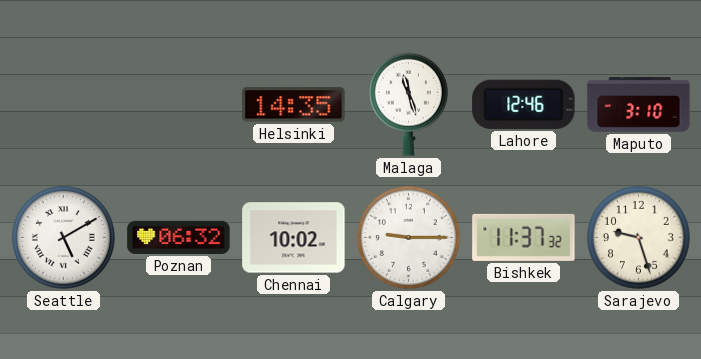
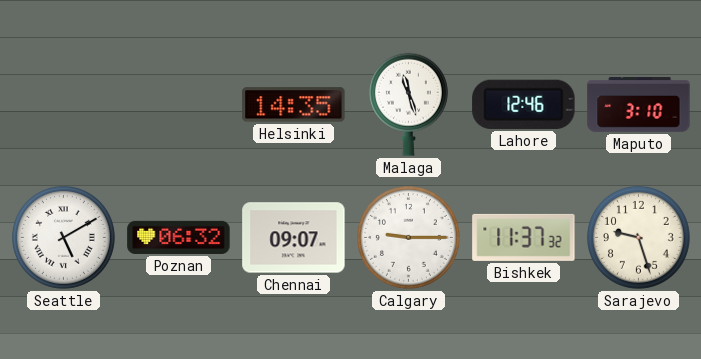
Chennai: 10:02 -> 09:07
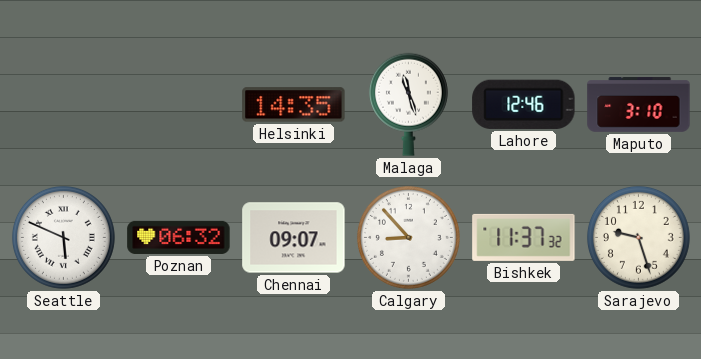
Seattle: 5:10 -> 5:49
Calgary: 9:15 -> 8:53
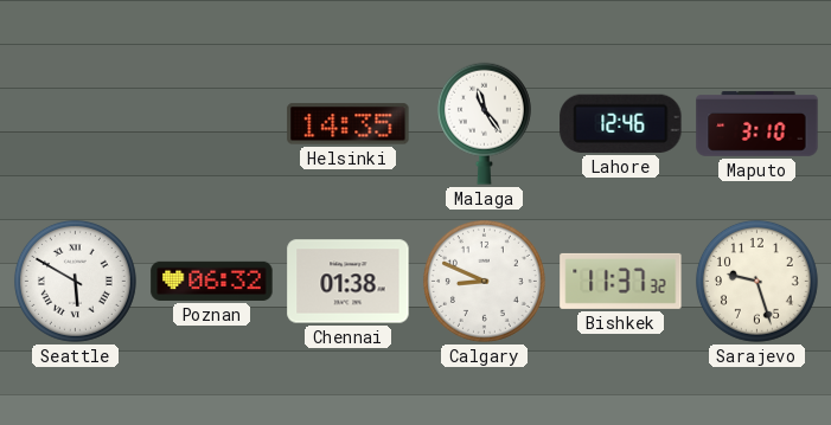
Malaga: 11:27 -> 11:24
Seattle: 5:49 -> 5:50
Chennai: 09:07 -> 01:38
Calgary: 8:53 -> 8:49
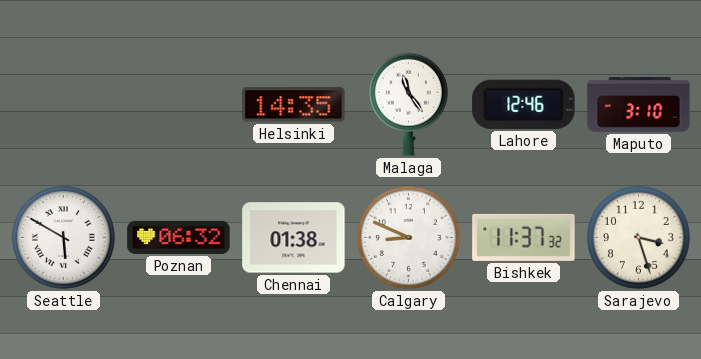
Sarajevo: 9:27 -> 3:27
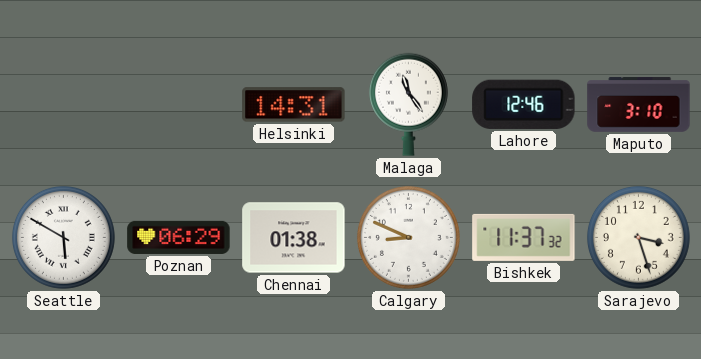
Helsinki: 14:35 -> 14:31
Poznan: 06:32 -> 06:29
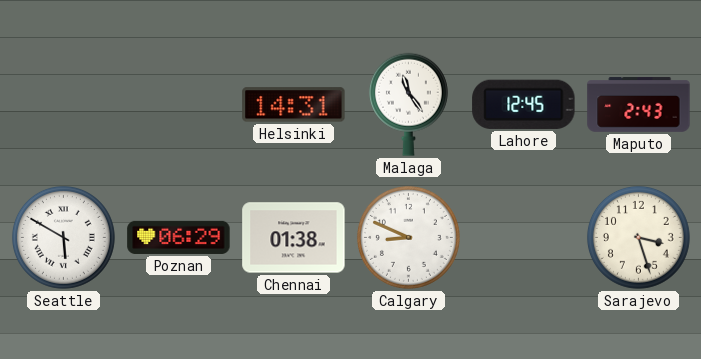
Lahore: 12:46 -> 12:45
Maputo: 3:10 -> 2:43
Bishkek: 11:37 -> none
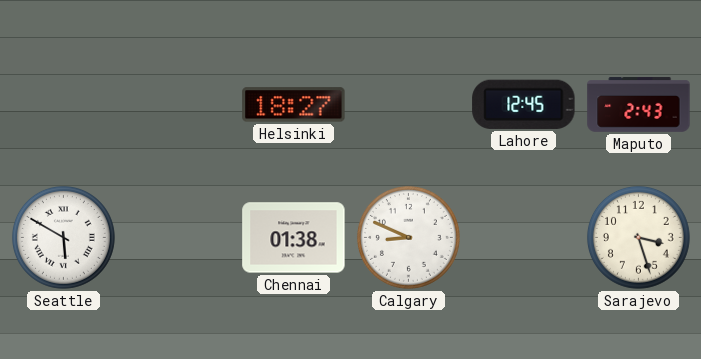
Helsinki: 14:31 -> 18:27
Malaga: 11:24 -> none
Poznan: 06:29 -> none
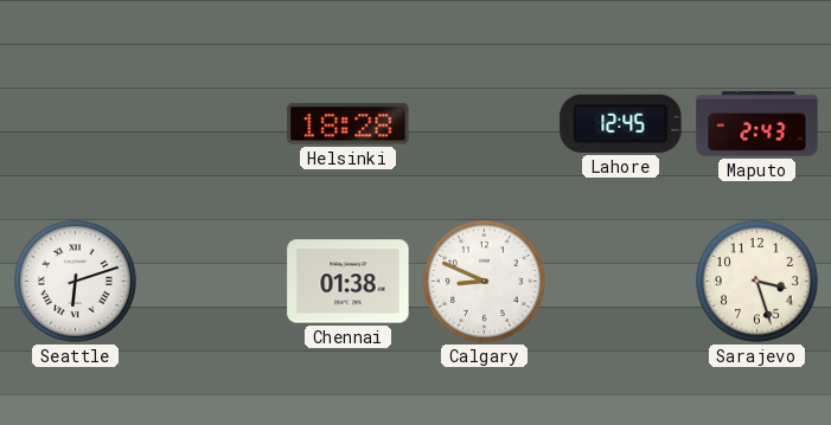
Helsinki: 18:27 -> 18:28
Seattle: 5:50 -> 6:12
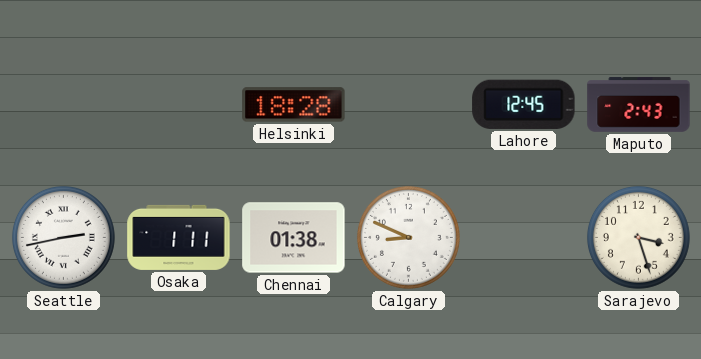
Seattle: 6:12 -> 2:43
Osaka: none -> 1:11
